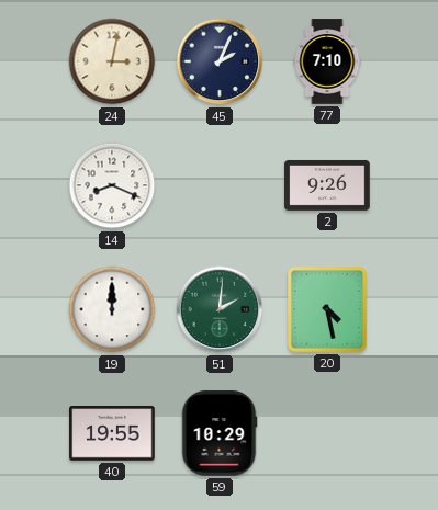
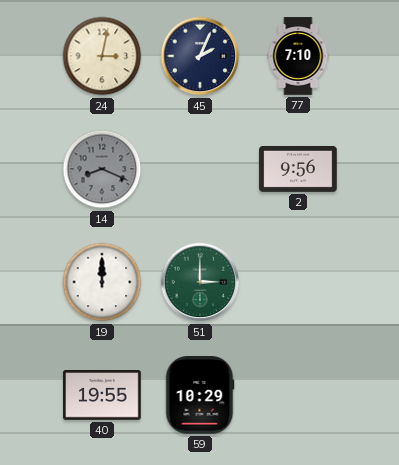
14 dial: white -> grey
2: 9:26 -> 9:56
51: 2:01 -> 3:00
20: 4:28 -> none
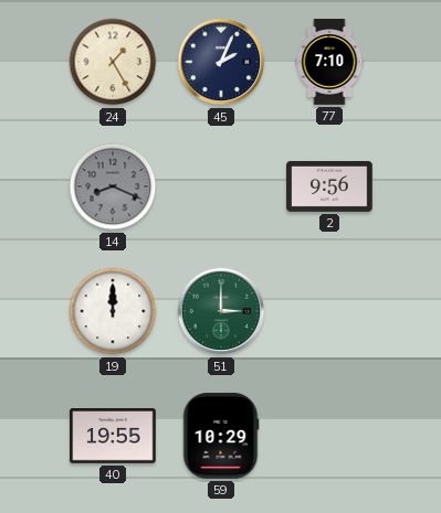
24: 3:02 -> 1:25
